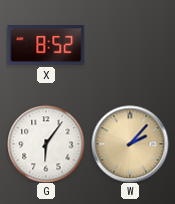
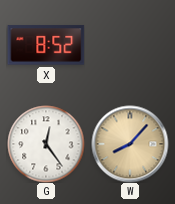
G: 6:06 -> 12:24
W: 2:07 -> 8:07
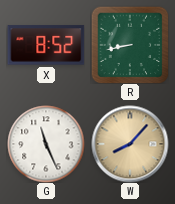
R: none -> 8:43
G: 12:24 -> 11:26
